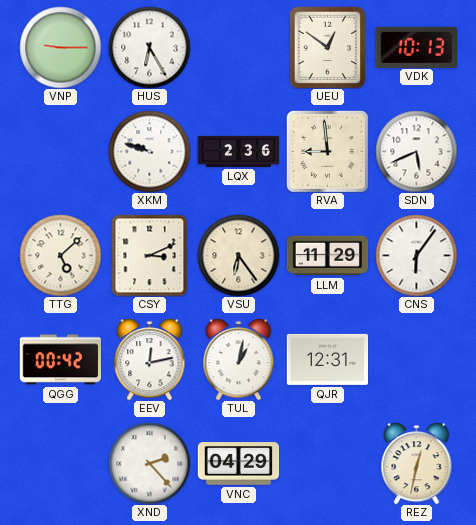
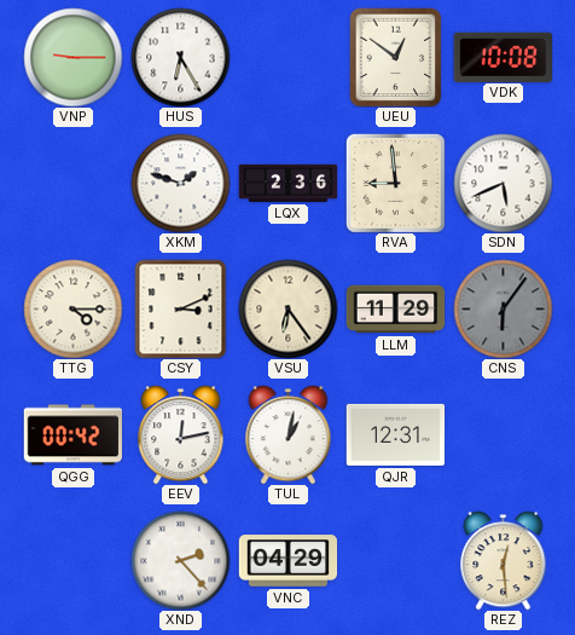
VDK: 10:13 -> 10:08
XKM: 9:48 -> 1:48
TTG: 5:08 -> 4:15
CNS dial: white -> grey
REZ: 12:32 -> 12:29
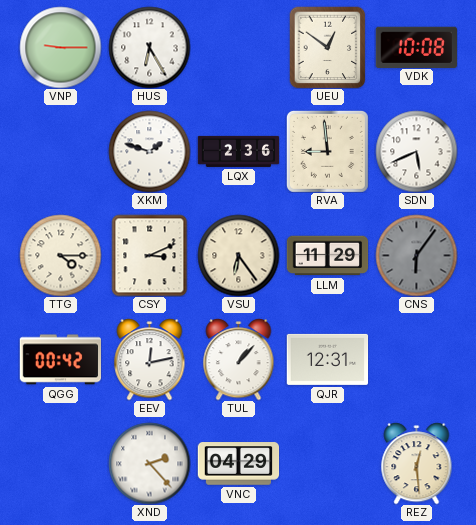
TUL: 1:02 -> 1:07
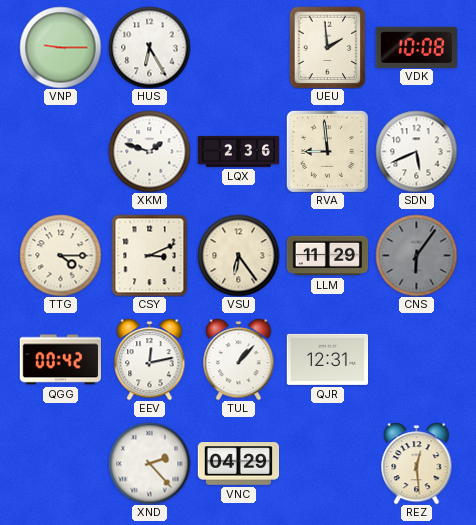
UEU: 12:51 -> 1:59
